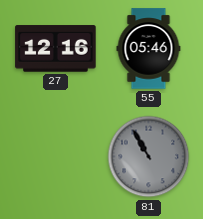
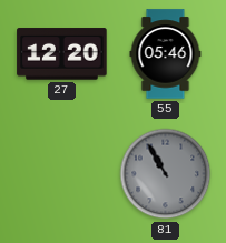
27: 12:16 -> 12:20
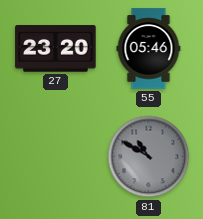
27: 12:20 -> 23:20
81: 10:55 -> 10:50
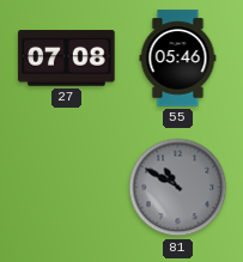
27: 23:20 -> 07:08
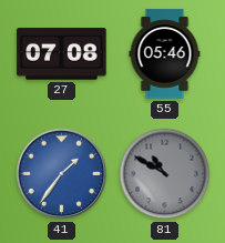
41: none -> 1:36
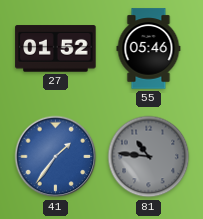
27: 07:08 -> 01:52
81: 10:50 -> 10:46
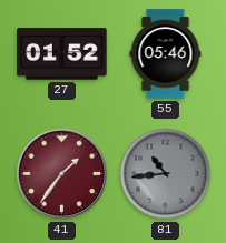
41 dial: blue -> burgundy
81: 10:46 -> 10:44
